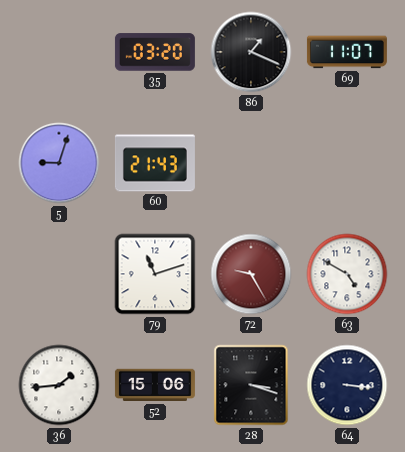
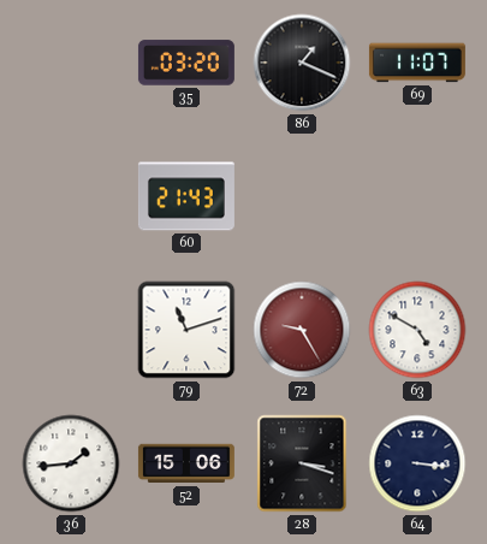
5: 9:03 -> none
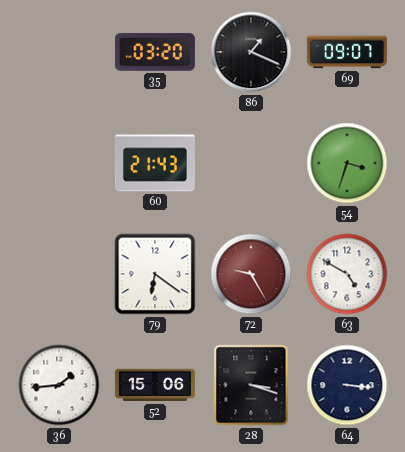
69: 11:07 -> 09:07
54: none -> 3:33
79: 11:12 -> 6:21
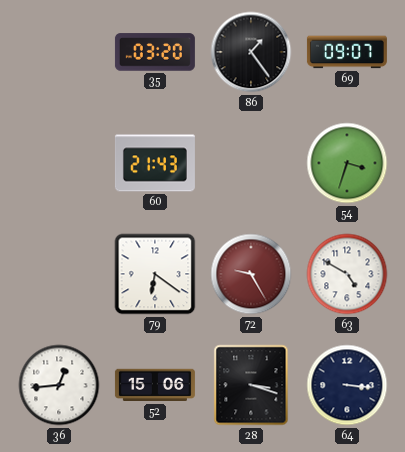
86: 1:19 -> 1:24
36: 1:44 -> 12:44
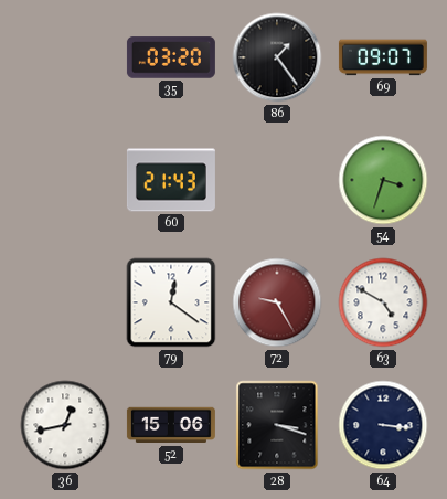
79: 6:21 -> 12:21
36: 12:44 -> 12:43
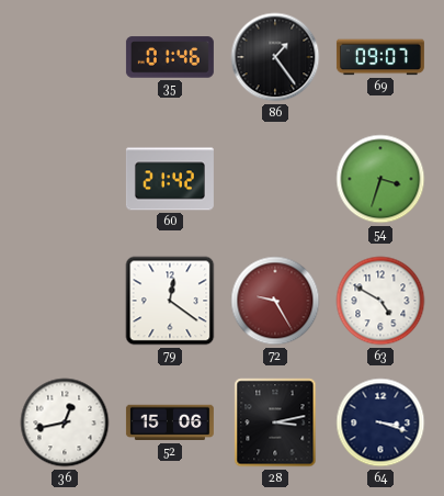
35: 03:20 -> 01:46
60: 21:43 -> 21:42
28: 3:18 -> 3:13
64: 3:16 -> 3:18
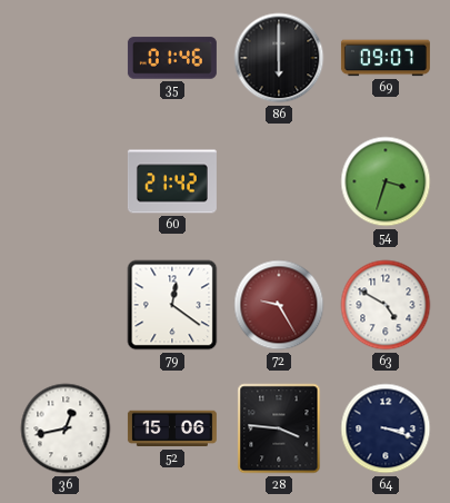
86: 1:24 -> 6:00
28: 3:13 -> 3:46
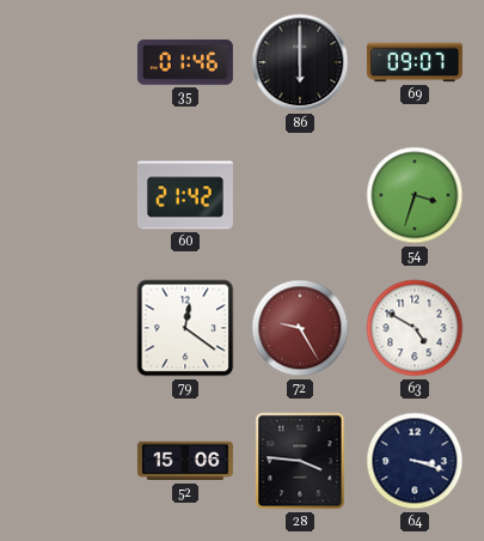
36: 12:43 -> none
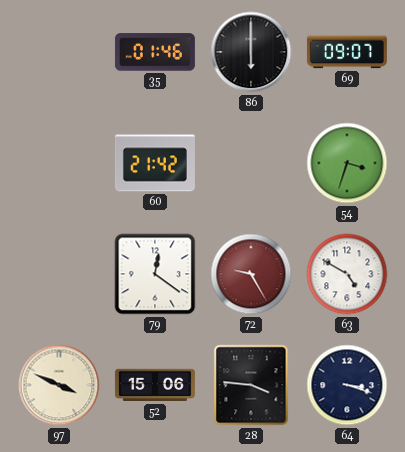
97: none -> 3:49
